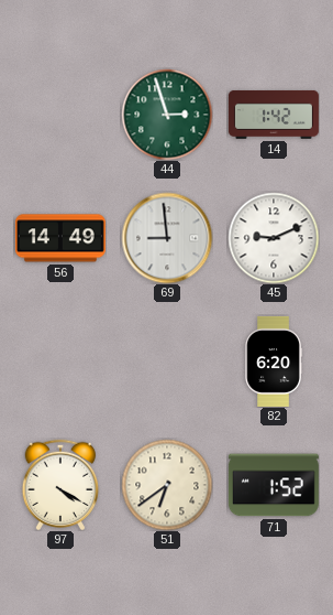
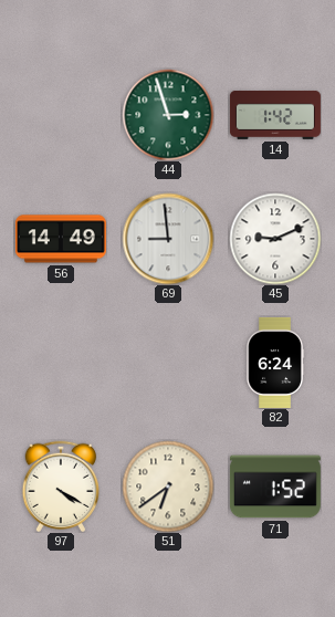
82: 6:20 -> 6:24
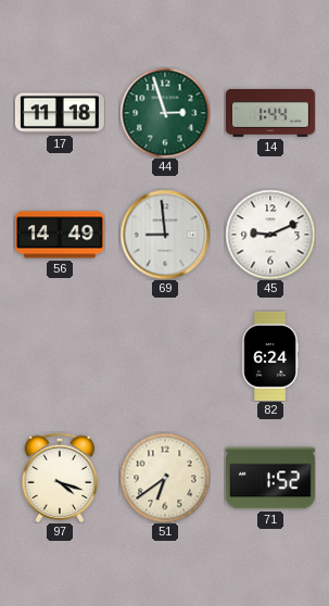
17: none -> 11:18
14: 1:42 -> 1:44
97: 4:20 -> 4:18
